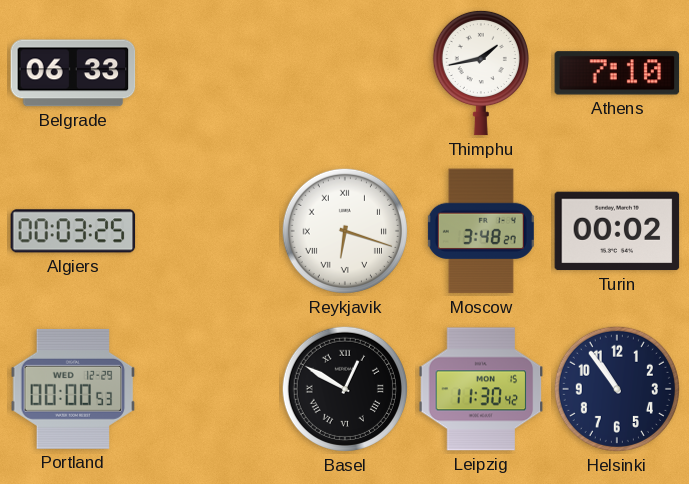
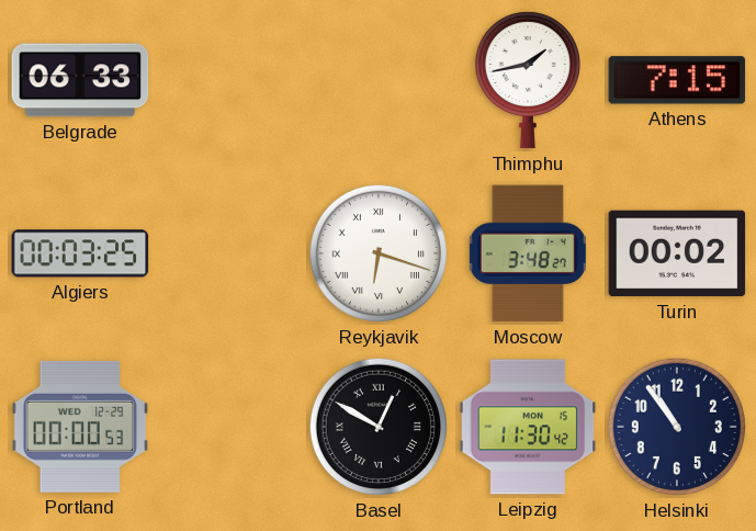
Athens: 7:10 -> 7:15
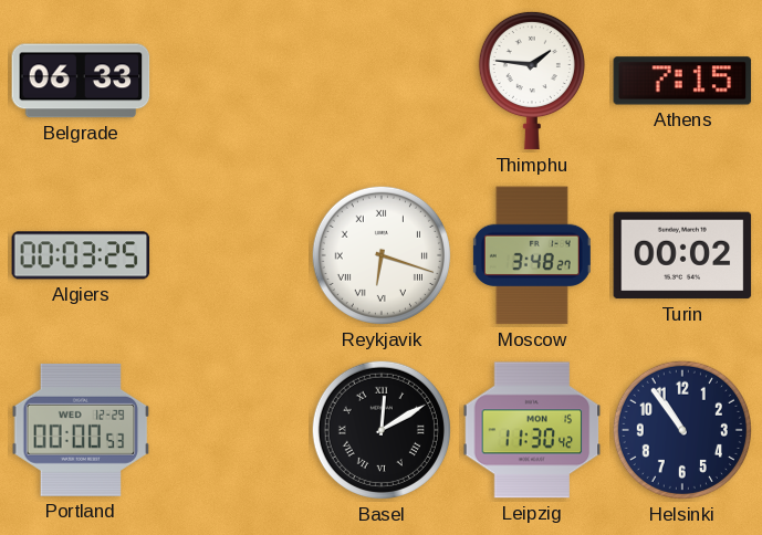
Thimphu: 1:43 -> 1:46
Basel: 12:50 -> 12:10
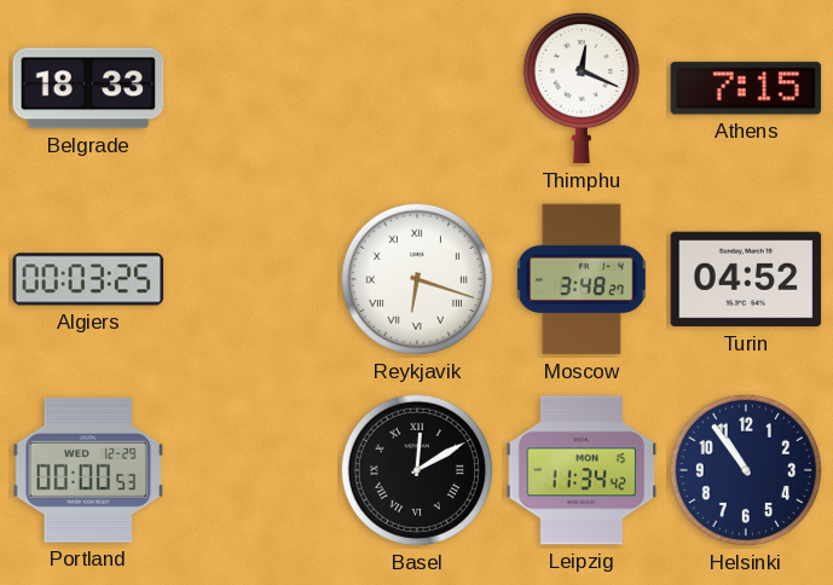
Belgrade: 06:33 -> 18:33
Thimphu: 1:46 -> 12:19
Turin: 00:02 -> 04:52
Leipzig: 11:30 -> 11:34
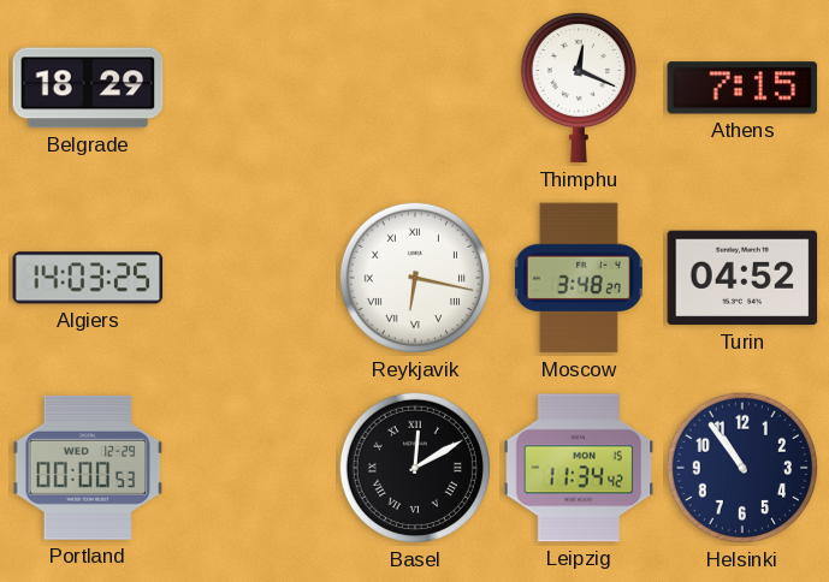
Belgrade: 18:33 -> 18:29
Algiers: 00:03 -> 14:03
Reykjavik: 6:18 -> 6:17
